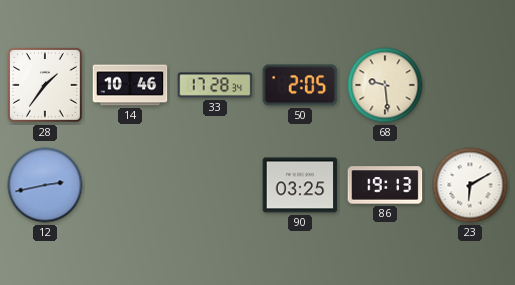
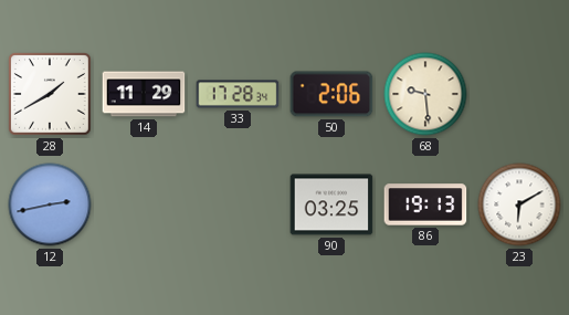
28: 1:36 -> 1:40
14: 10:46 -> 11:29
50: 2:05 -> 2:06
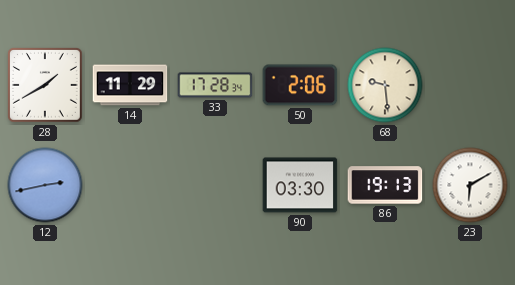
90: 03:25 -> 03:30
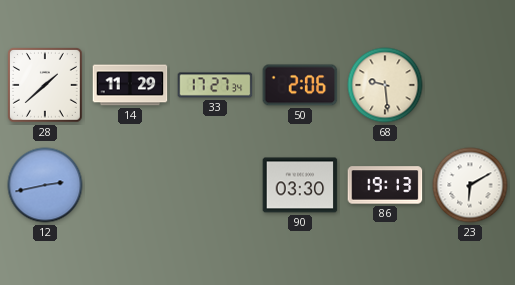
28: 1:40 -> 1:38
33: 17:28 -> 17:27
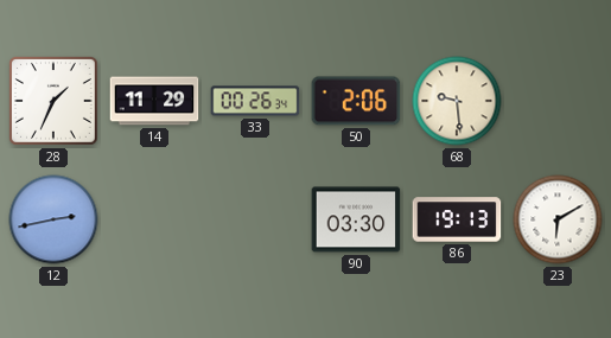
28: 1:38 -> 1:34
33: 17:27 -> 00:26
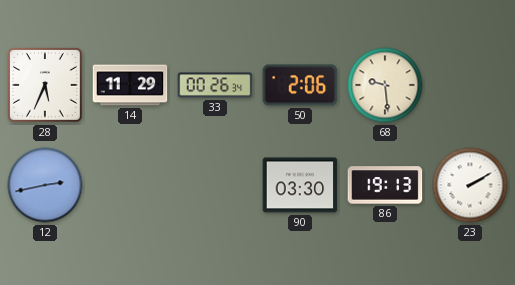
28: 1:34 -> 5:34
23: 6:10 -> 2:10
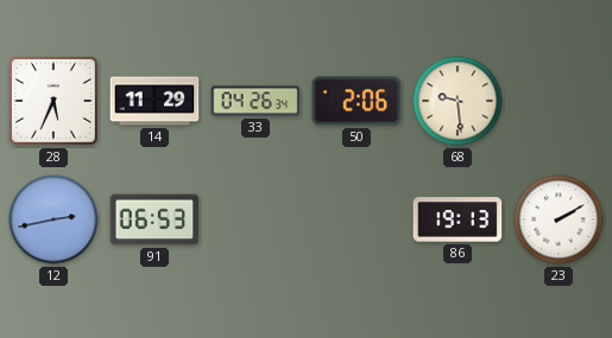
33: 00:26 -> 04:26
91: none -> 06:53
90: 03:30 -> none
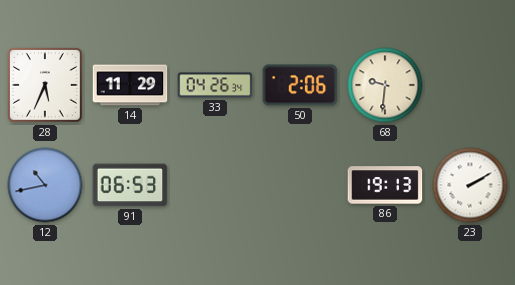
68: 9:29 -> 9:31
12: 2:43 -> 10:43
